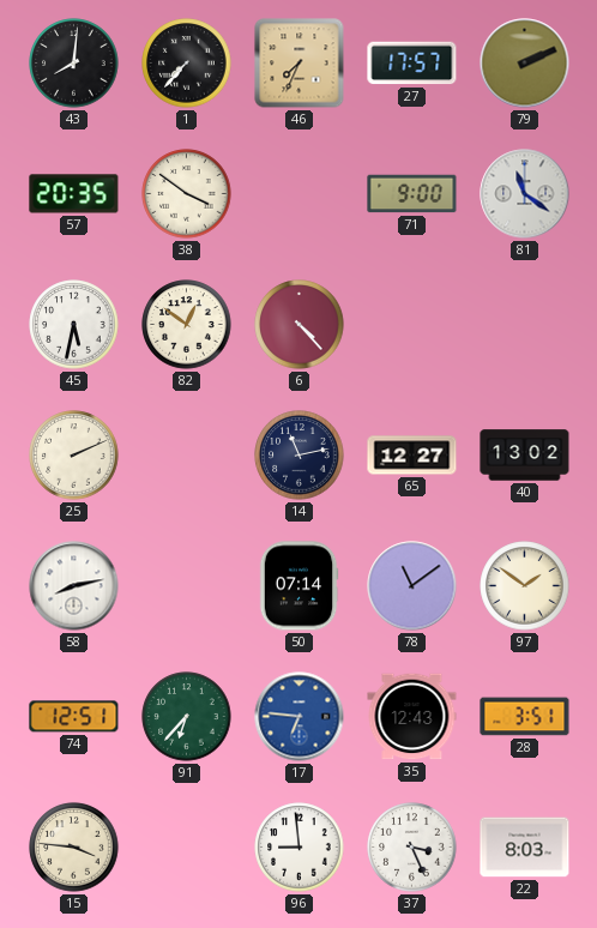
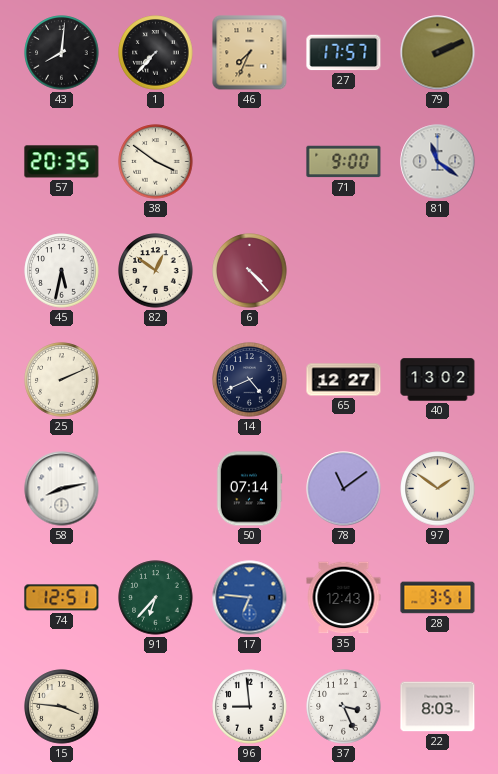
14: 11:13 -> 4:41
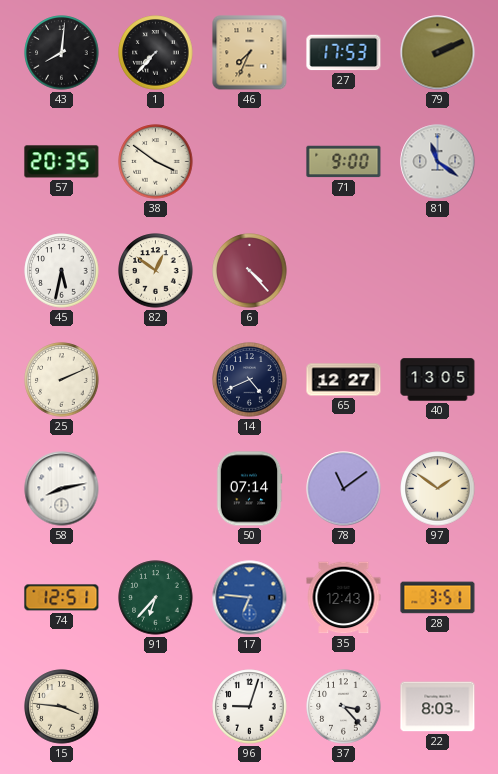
27: 17:57 -> 17:53
40: 13:02 -> 13:05
96: 8:59 -> 9:03
37: 3:26 -> 3:23
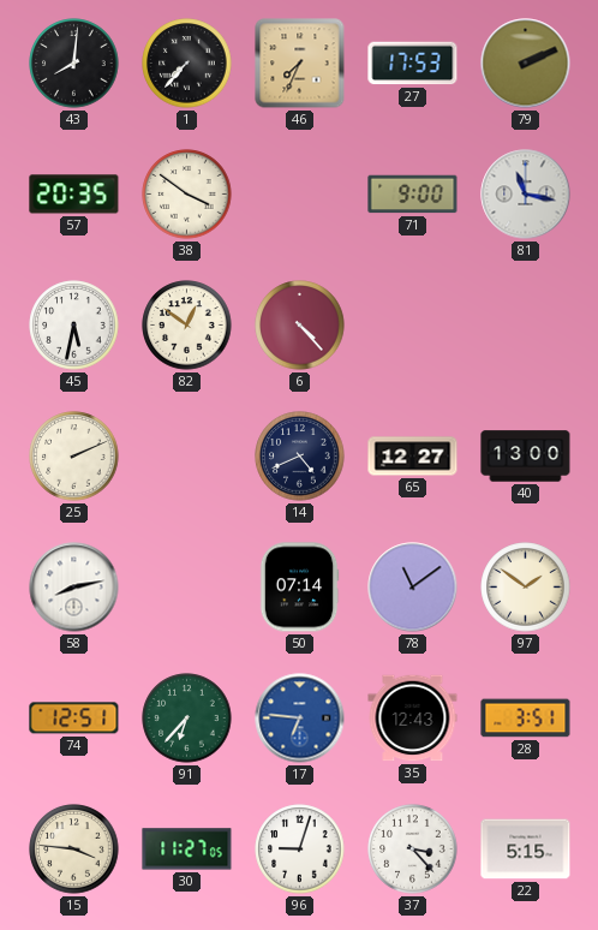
81: 11:21 -> 11:17
40: 13:05 -> 13:00
30: none -> 11:27
22: 8:03 -> 5:15
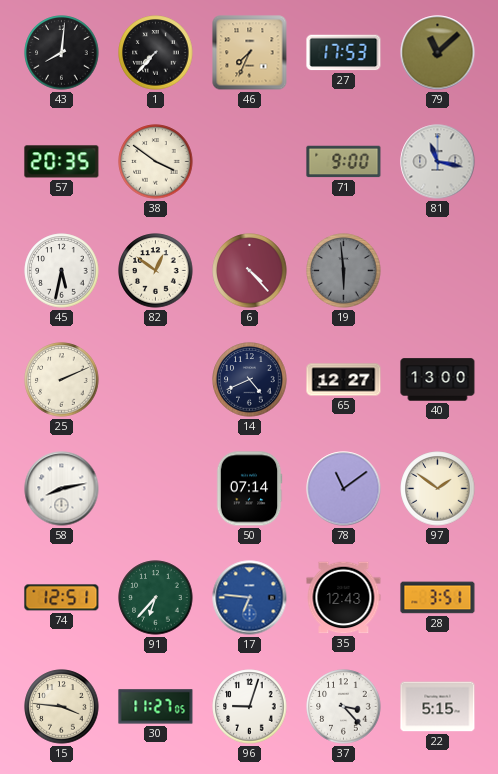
79: 2:11 -> 11:08
19: none -> 5:59
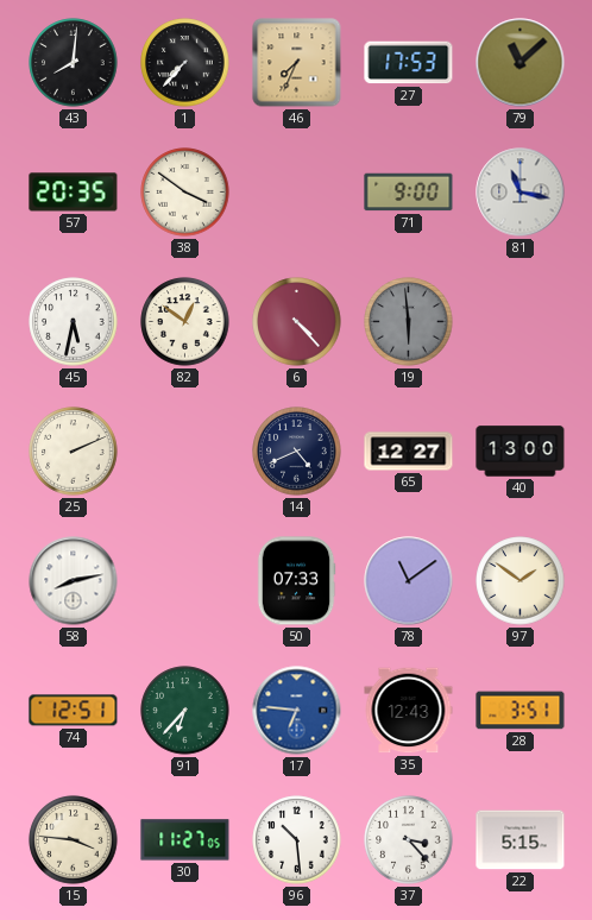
50: 07:14 -> 07:33
96: 9:03 -> 10:29
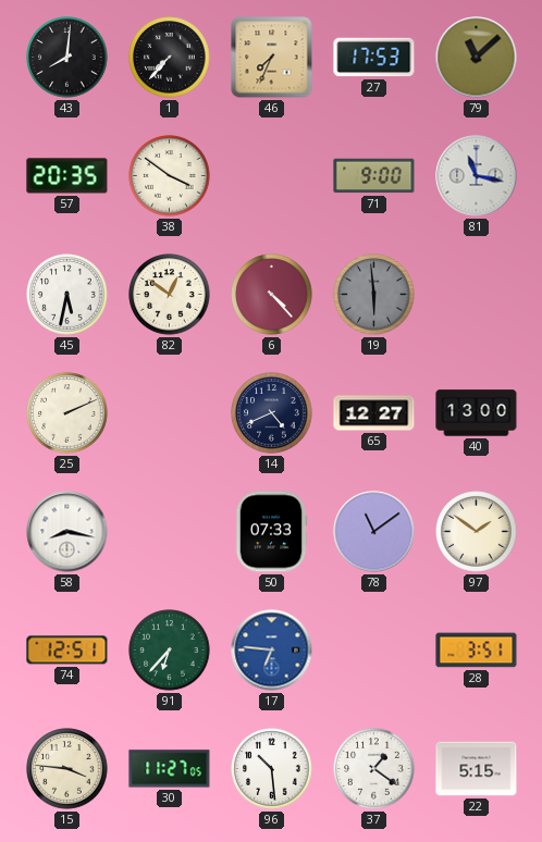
58: 8:13 -> 8:17
35: 12:43 -> none
37: 3:23 -> 1:21
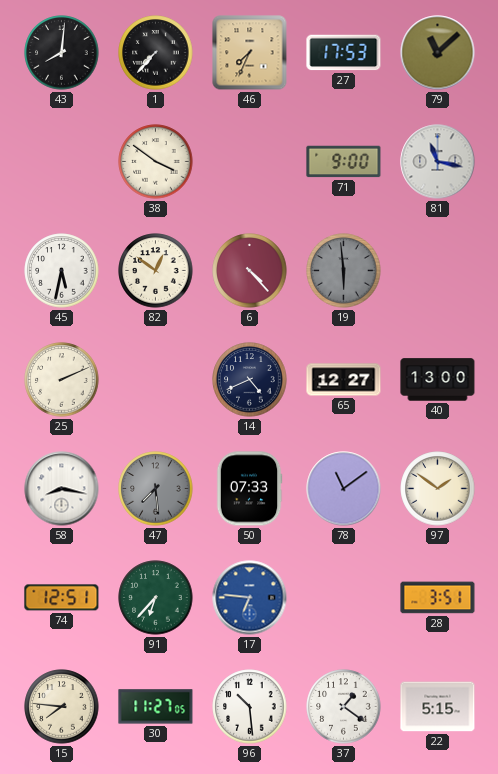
57: 20:35 -> none
47: none -> 7:29
15: 3:46 -> 7:46
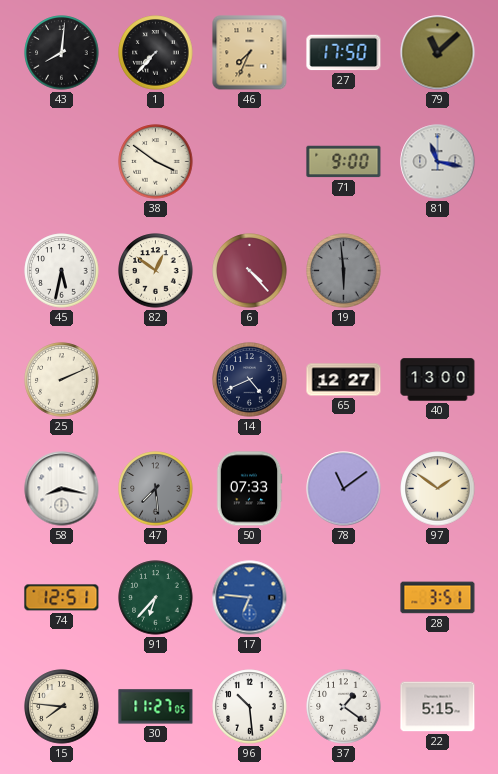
27: 17:53 -> 17:50
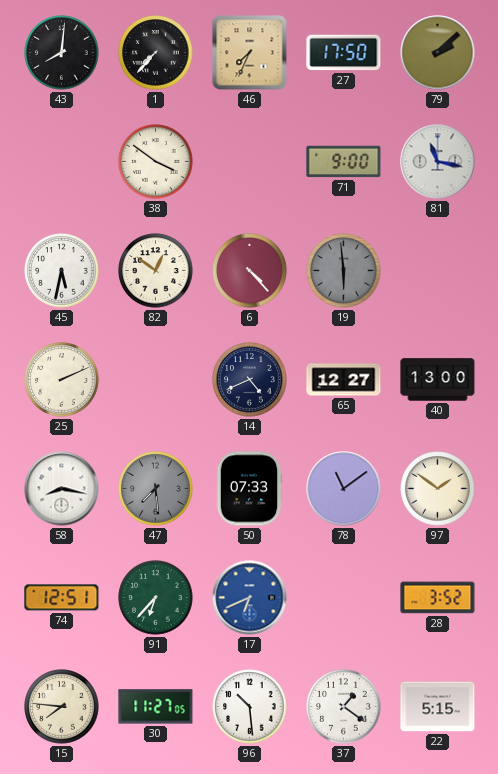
79: 11:08 -> 2:08
17: 6:46 -> 6:41
28: 3:51 -> 3:52
